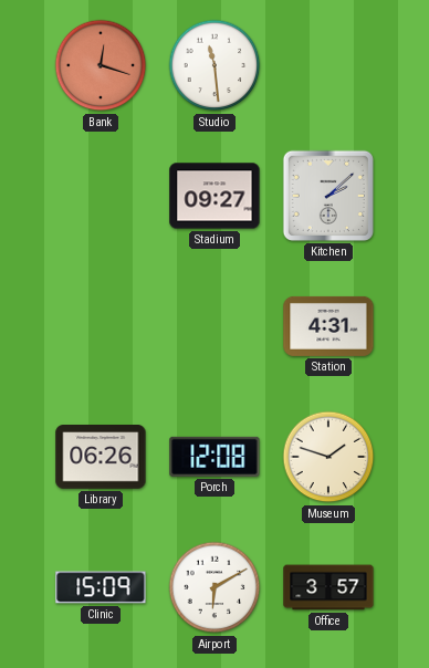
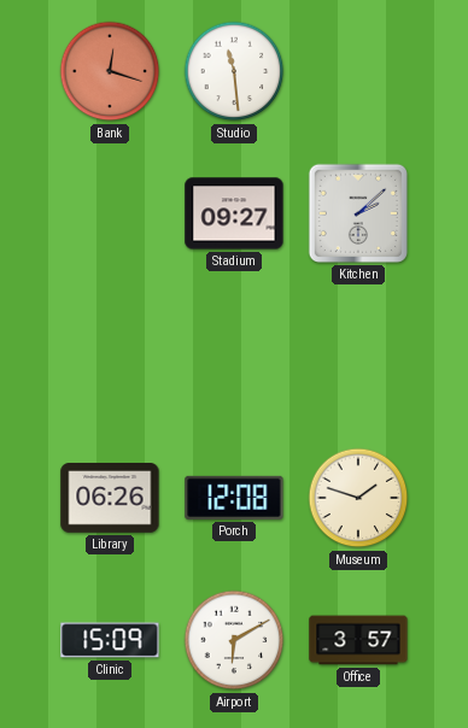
Station: 4:31 -> none
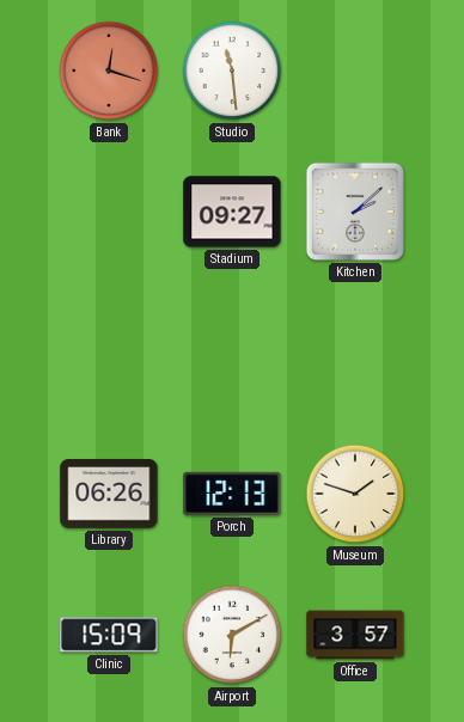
Porch: 12:08 -> 12:13
